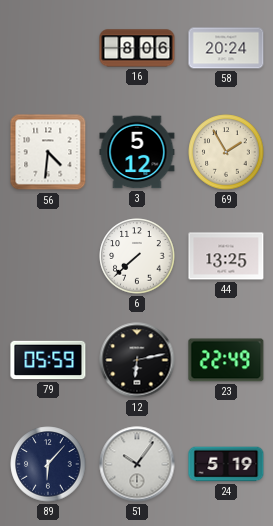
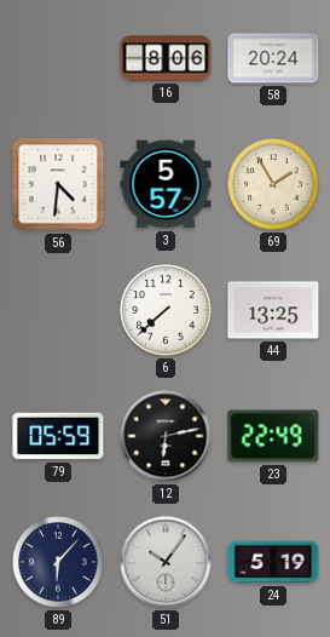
3: 5:12 -> 5:57
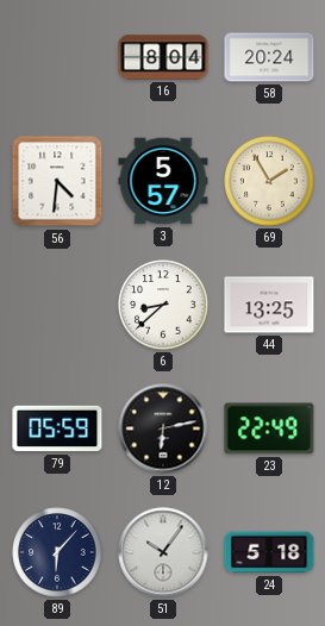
16: 8:06 -> 8:04
6: 7:38 -> 8:38
24: 5:19 -> 5:18
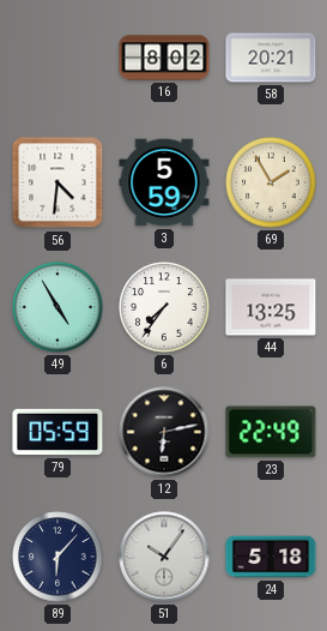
16: 8:04 -> 8:02
58: 20:24 -> 20:21
3: 5:57 -> 5:59
49: none -> 4:55
6: 8:38 -> 7:36
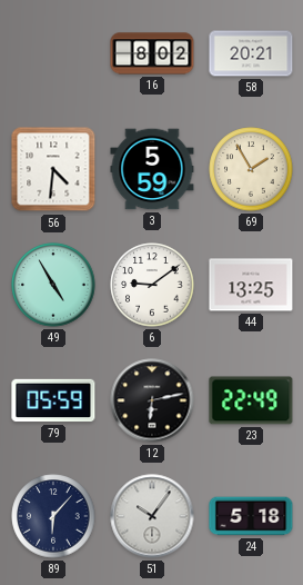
6: 7:36 -> 9:09
